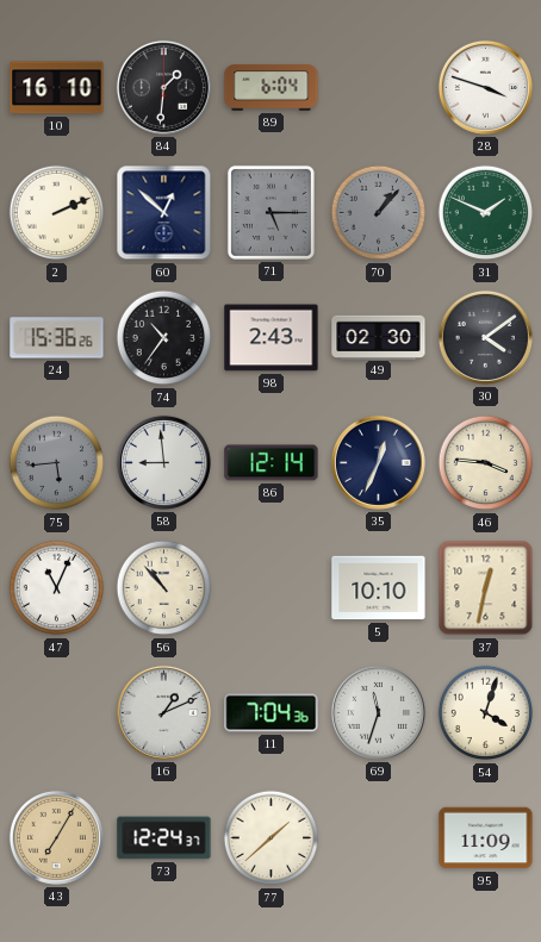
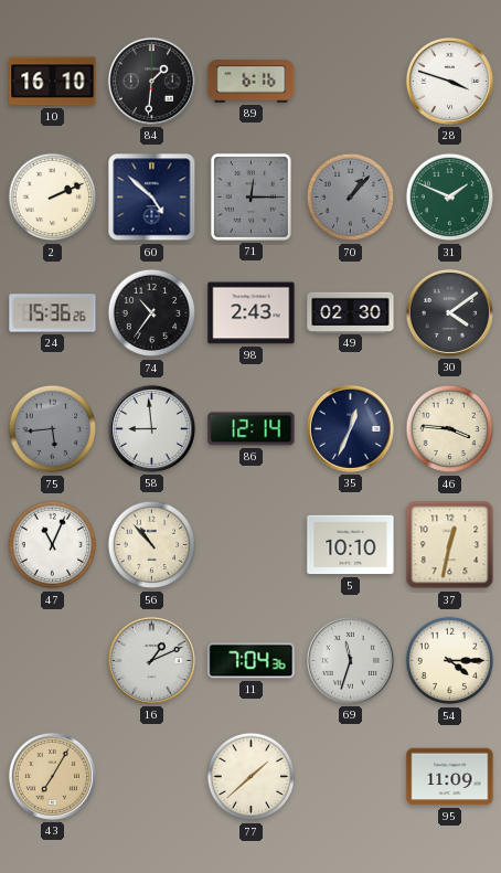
89: 6:04 -> 6:16
60: 12:52 -> 4:52
71: 5:15 -> 12:15
54: 4:03 -> 4:15
73: 12:24 -> none
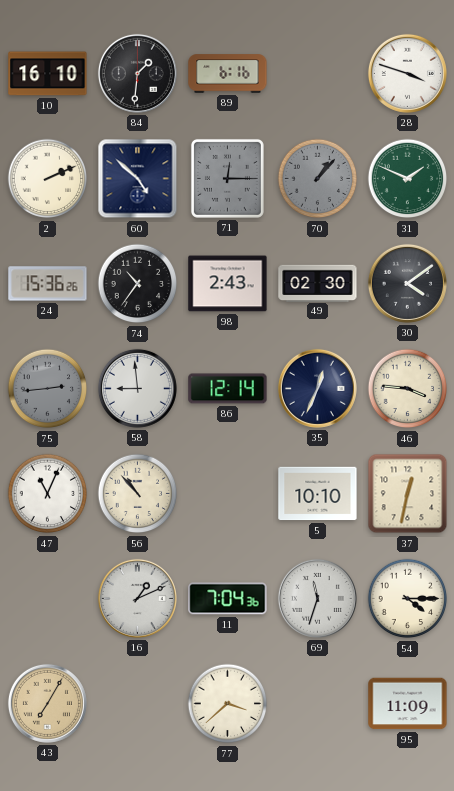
75: 5:44 -> 2:44
77: 1:38 -> 3:38
